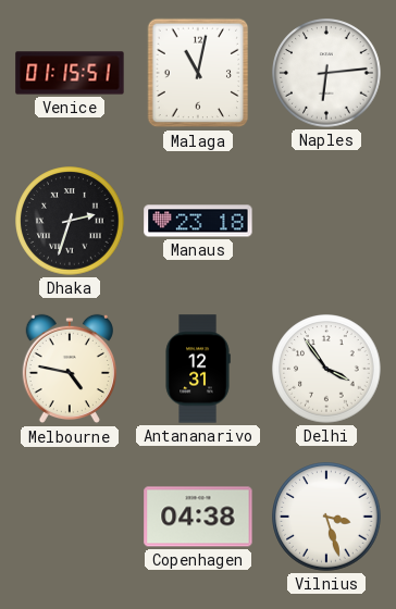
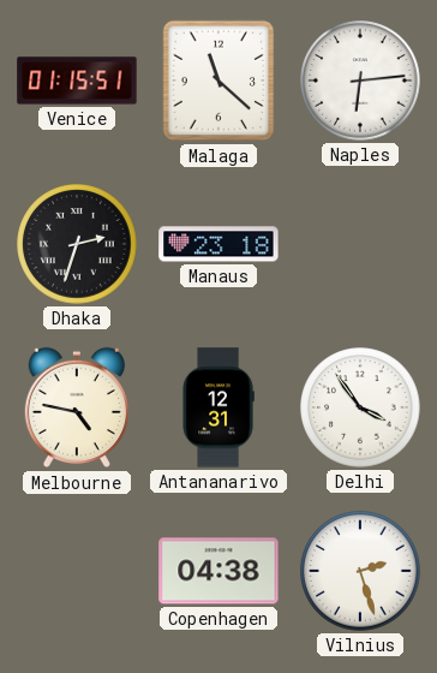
Malaga: 11:02 -> 11:22
Vilnius: 3:27 -> 2:27
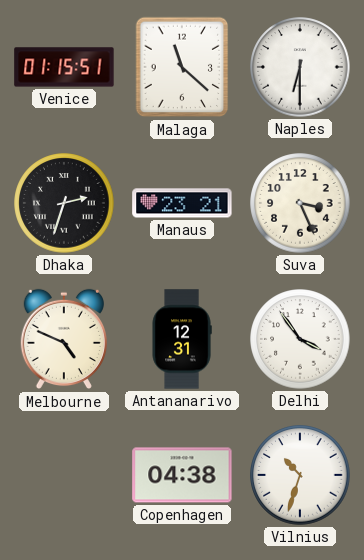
Naples: 6:14 -> 6:30
Manaus: 23:18 -> 23:21
Suva: none -> 3:26
Melbourne: 4:47 -> 4:49
Vilnius: 2:27 -> 10:33
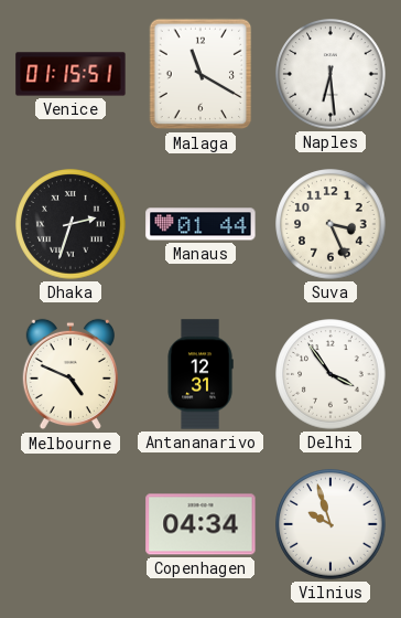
Malaga: 11:22 -> 11:20
Naples: 6:30 -> 6:29
Manaus: 23:21 -> 01:44
Copenhagen: 04:38 -> 04:34
Vilnius: 10:33 -> 9:57
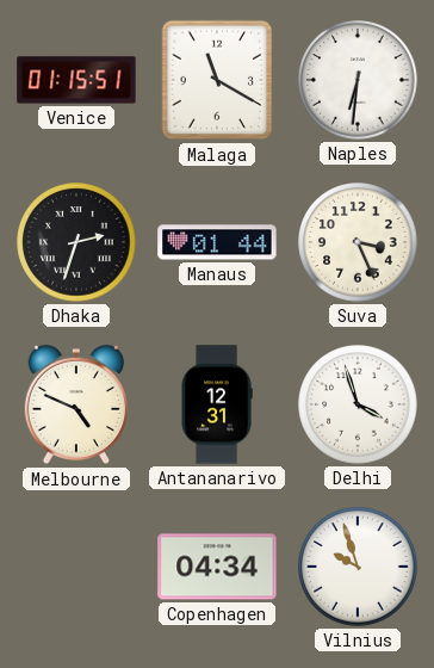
Naples: 6:29 -> 6:31
Delhi: 3:54 -> 3:57
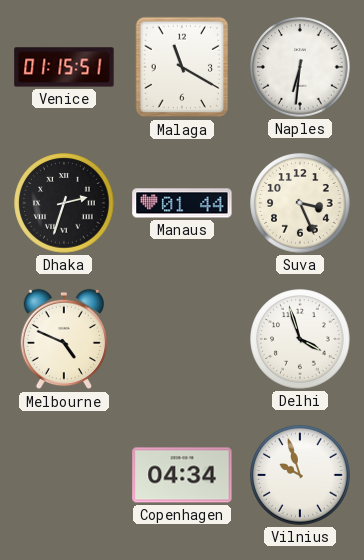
Antananarivo: 12:31 -> none
